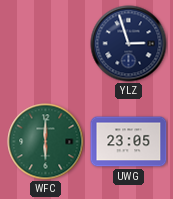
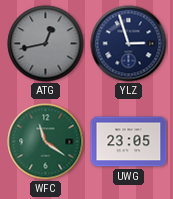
ATG: none -> 12:43
WFC: 6:00 -> 11:21
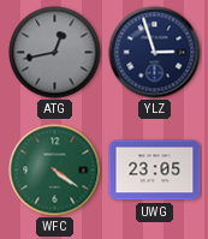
WFC: 11:21 -> 4:21
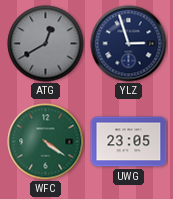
ATG: 12:43 -> 12:40
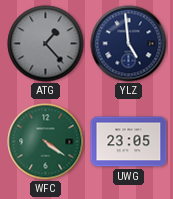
ATG: 12:40 -> 1:23
YLZ: 2:57 -> 4:59
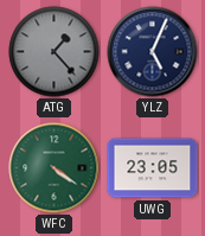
YLZ: 4:59 -> 5:04
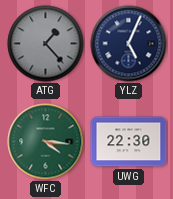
WFC: 4:21 -> 4:16
UWG: 23:05 -> 22:30
